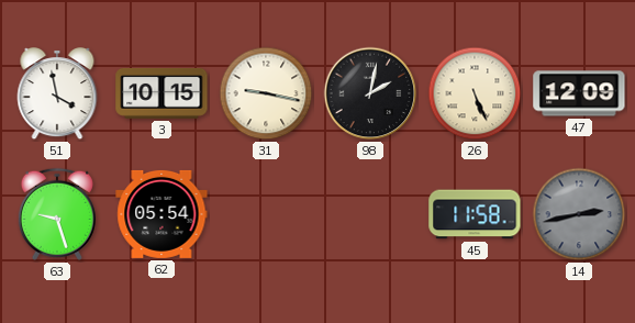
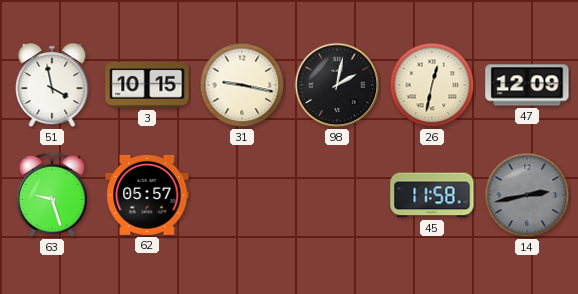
26: 5:26 -> 12:32
62: 05:54 -> 05:57
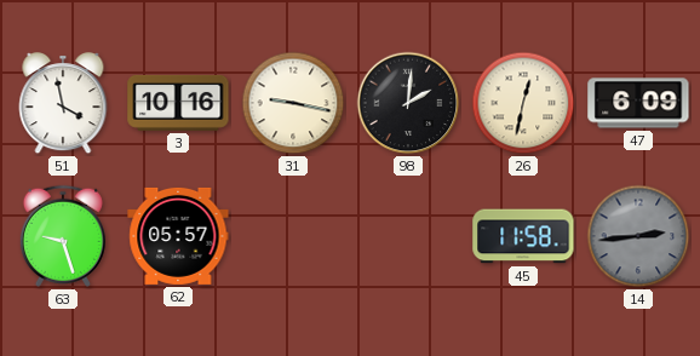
3: 10:15 -> 10:16
98: 2:02 -> 2:01
47: 12:09 -> 6:09
14: 2:43 -> 2:44
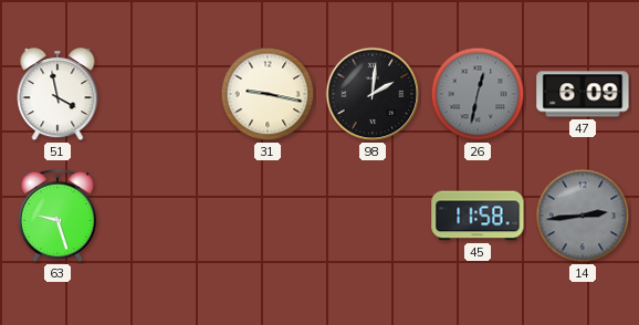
3: 10:16 -> none
26 dial: cream -> grey
62: 05:57 -> none
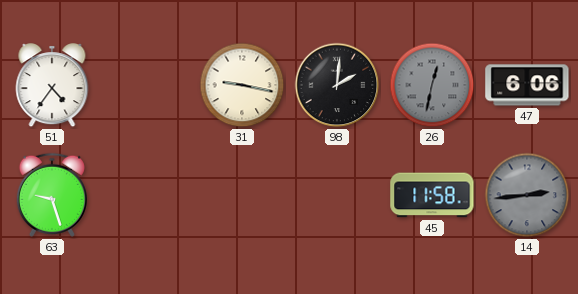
51: 3:58 -> 4:36
47: 6:09 -> 6:06
